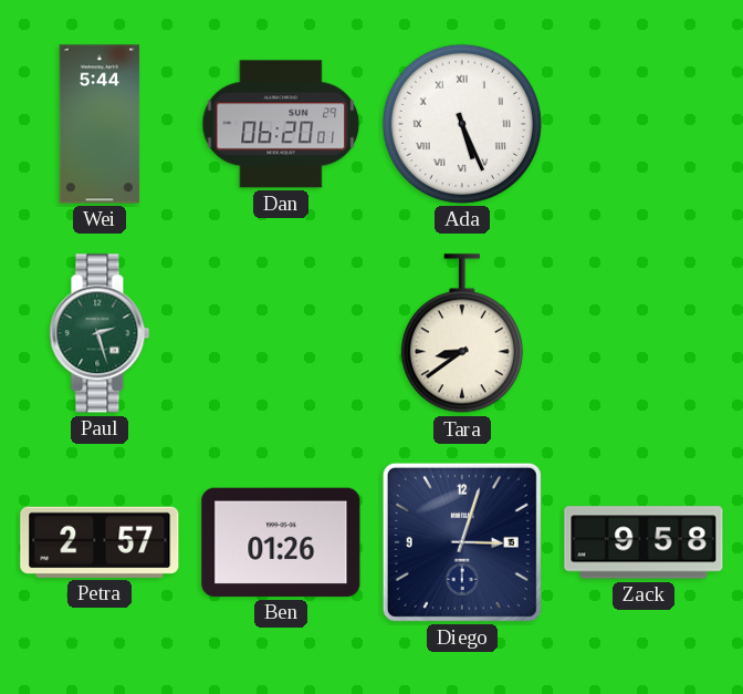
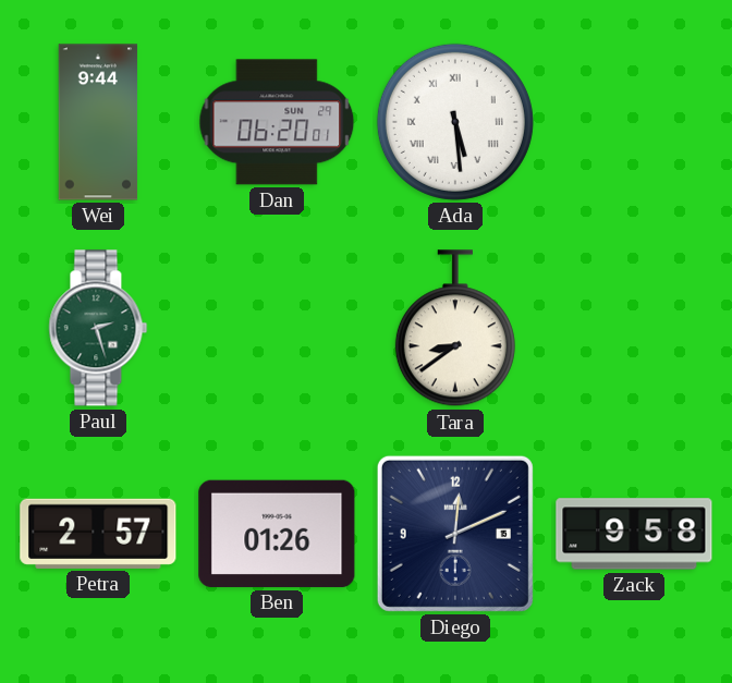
Wei: 5:44 -> 9:44
Ada: 5:26 -> 5:29
Diego: 3:03 -> 12:11
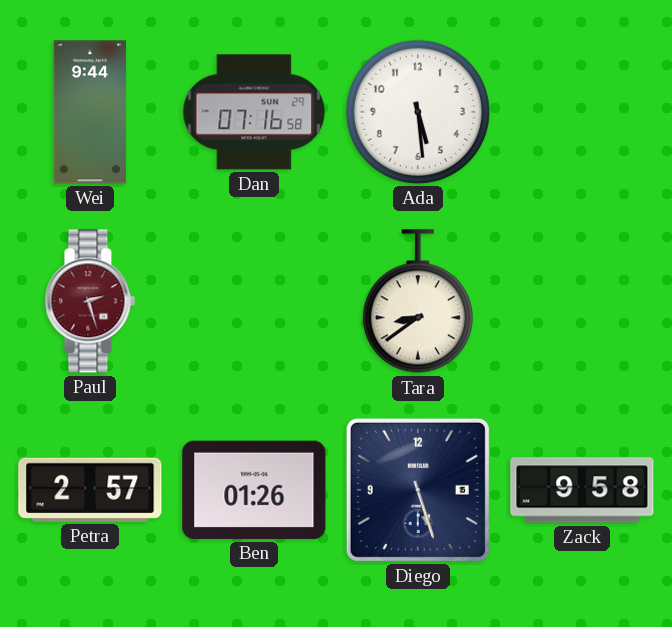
Dan: 06:20 -> 07:16
Ada numerals: Roman -> Arabic
Paul dial: green -> burgundy
Diego: 12:11 -> 5:27
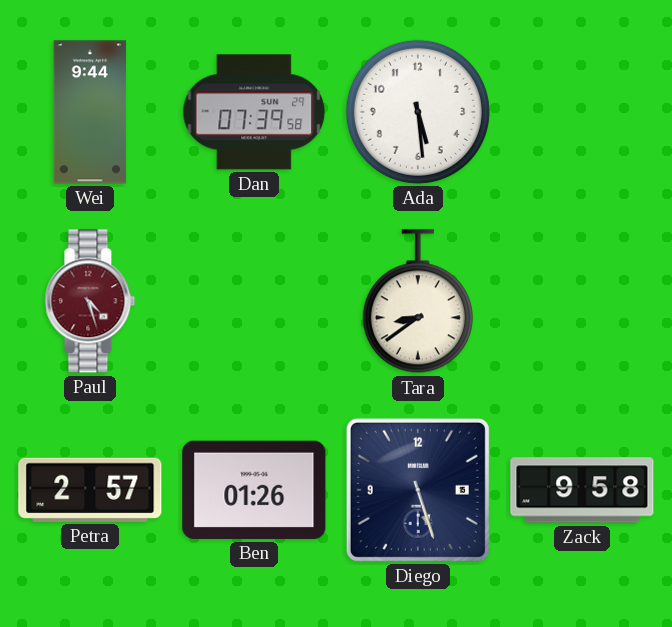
Dan: 07:16 -> 07:39
Paul: 2:27 -> 4:27
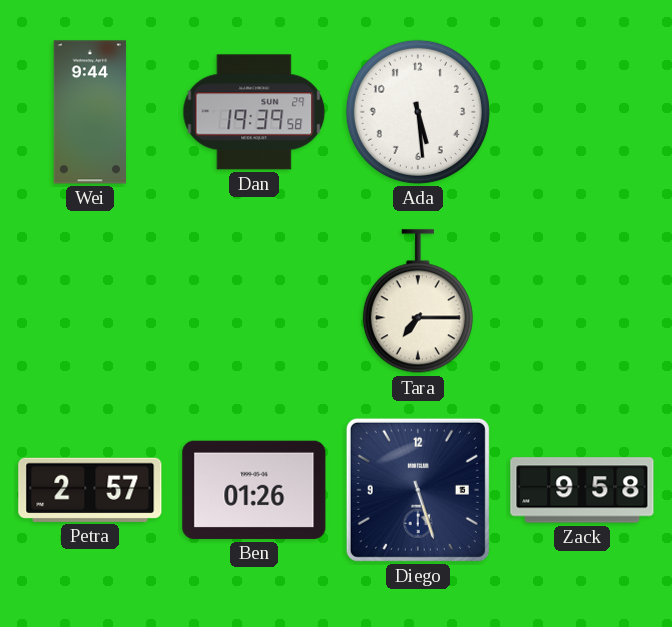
Dan: 07:39 -> 19:39
Paul: 4:27 -> none
Tara: 8:39 -> 7:15
